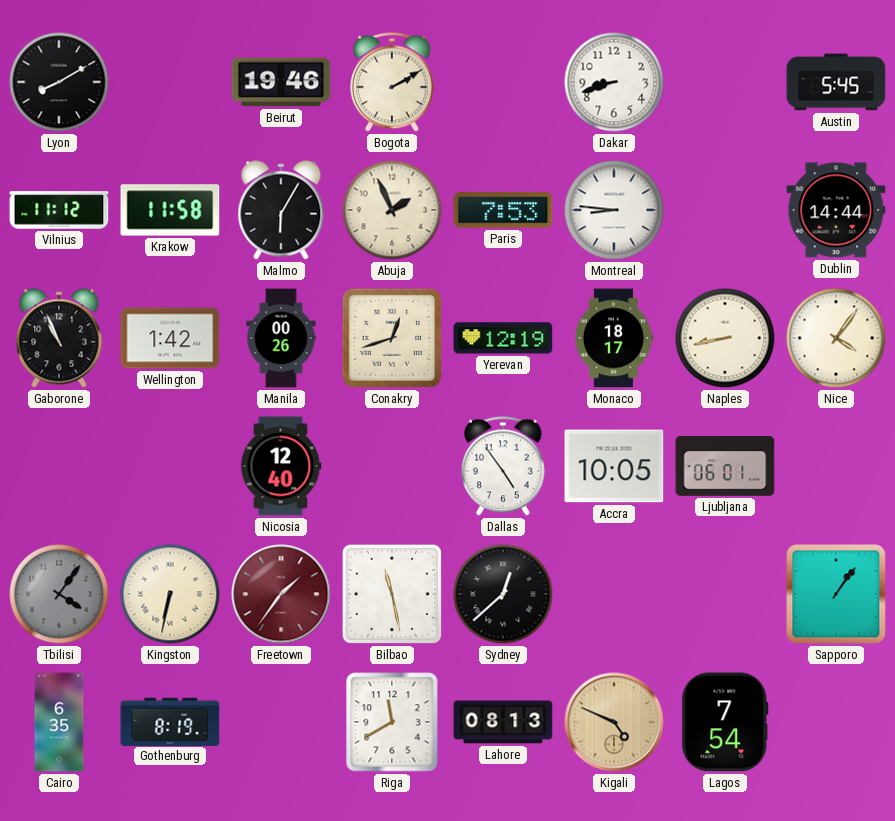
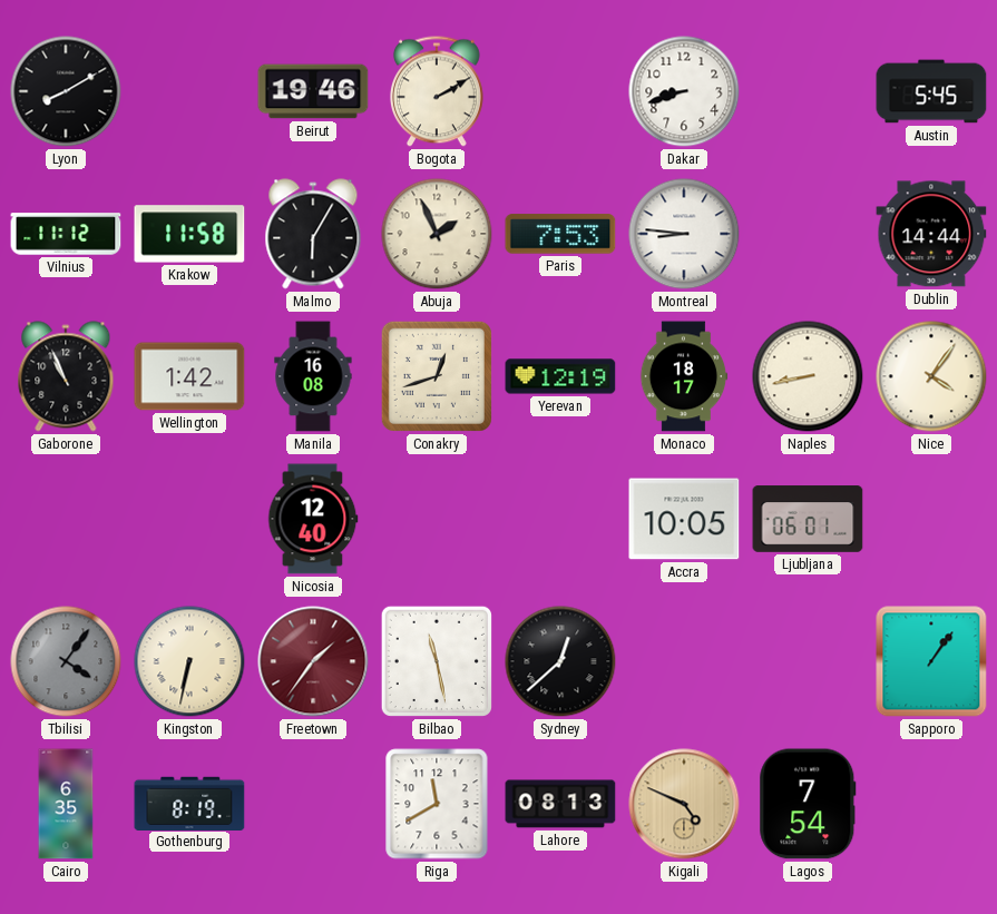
Manila: 00:26 -> 16:08
Dallas: 4:54 -> none
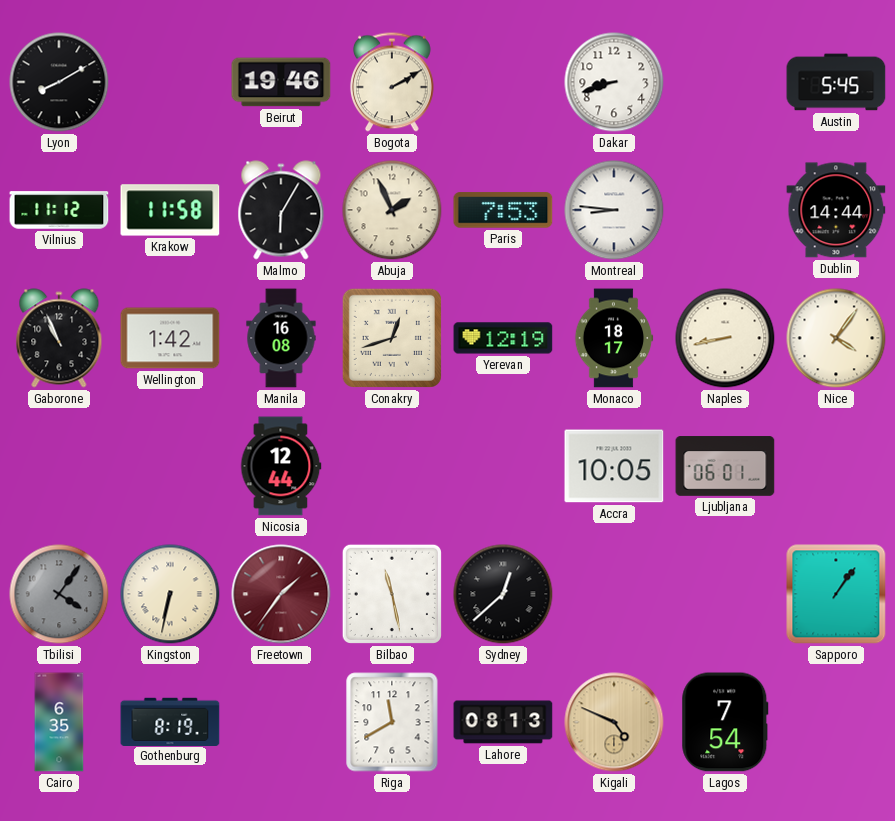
Nicosia: 12:40 -> 12:44
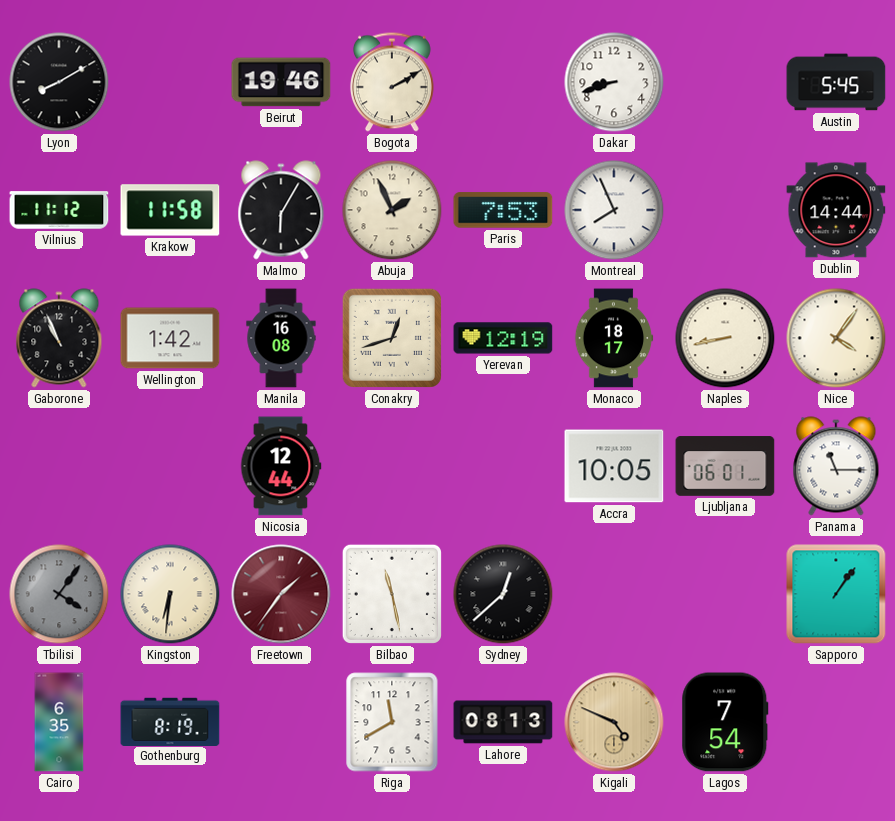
Montreal: 8:46 -> 7:56
Panama: none -> 11:15
Kingston: 6:32 -> 6:31
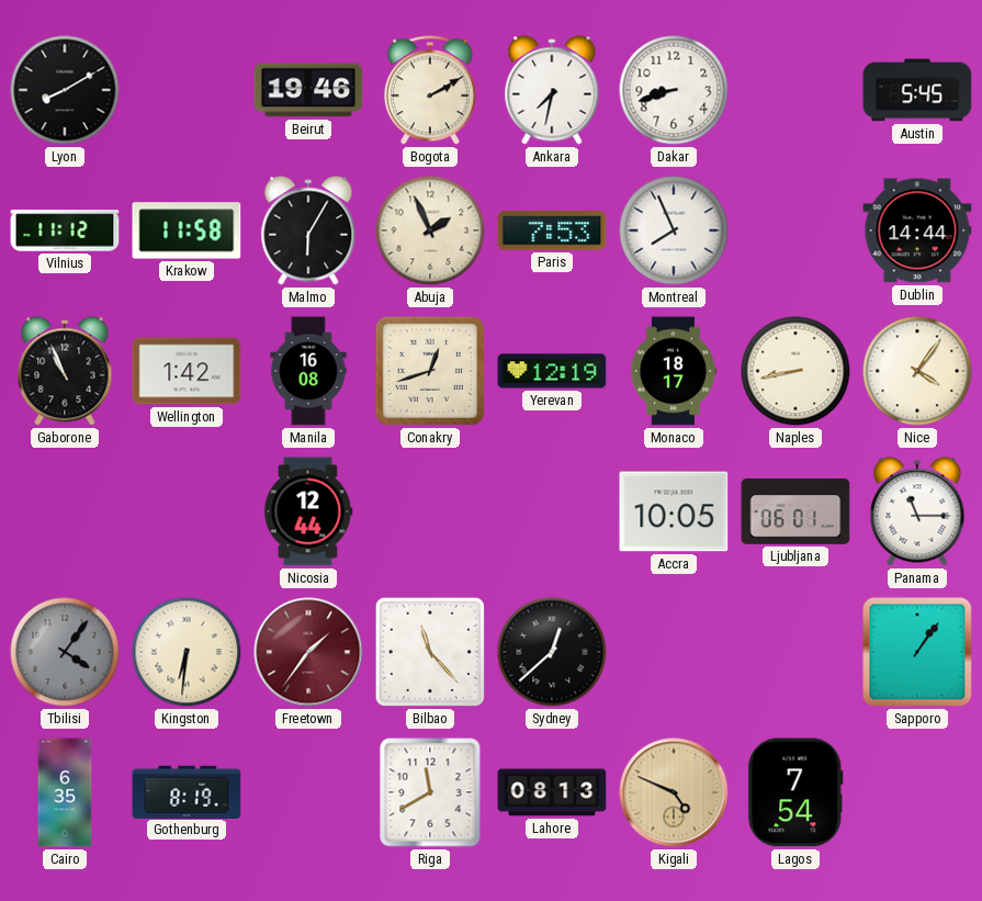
Ankara: none -> 7:32
Bilbao: 11:28 -> 11:23
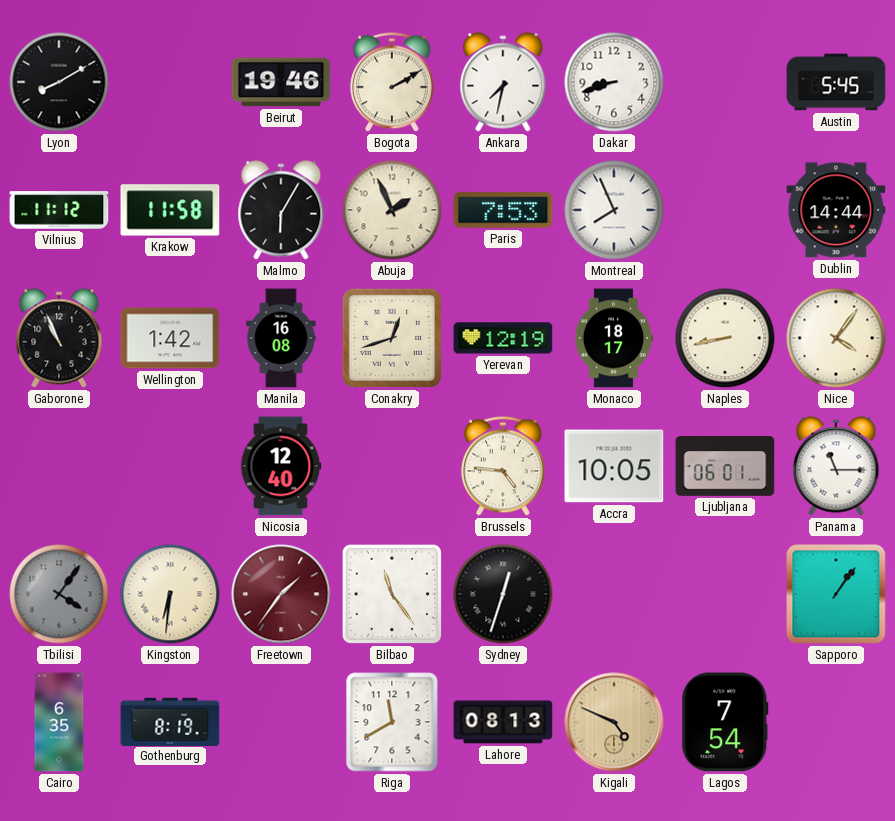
Nicosia: 12:44 -> 12:40
Brussels: none -> 4:46
Bilbao: 11:23 -> 11:24
Sydney: 12:38 -> 12:33
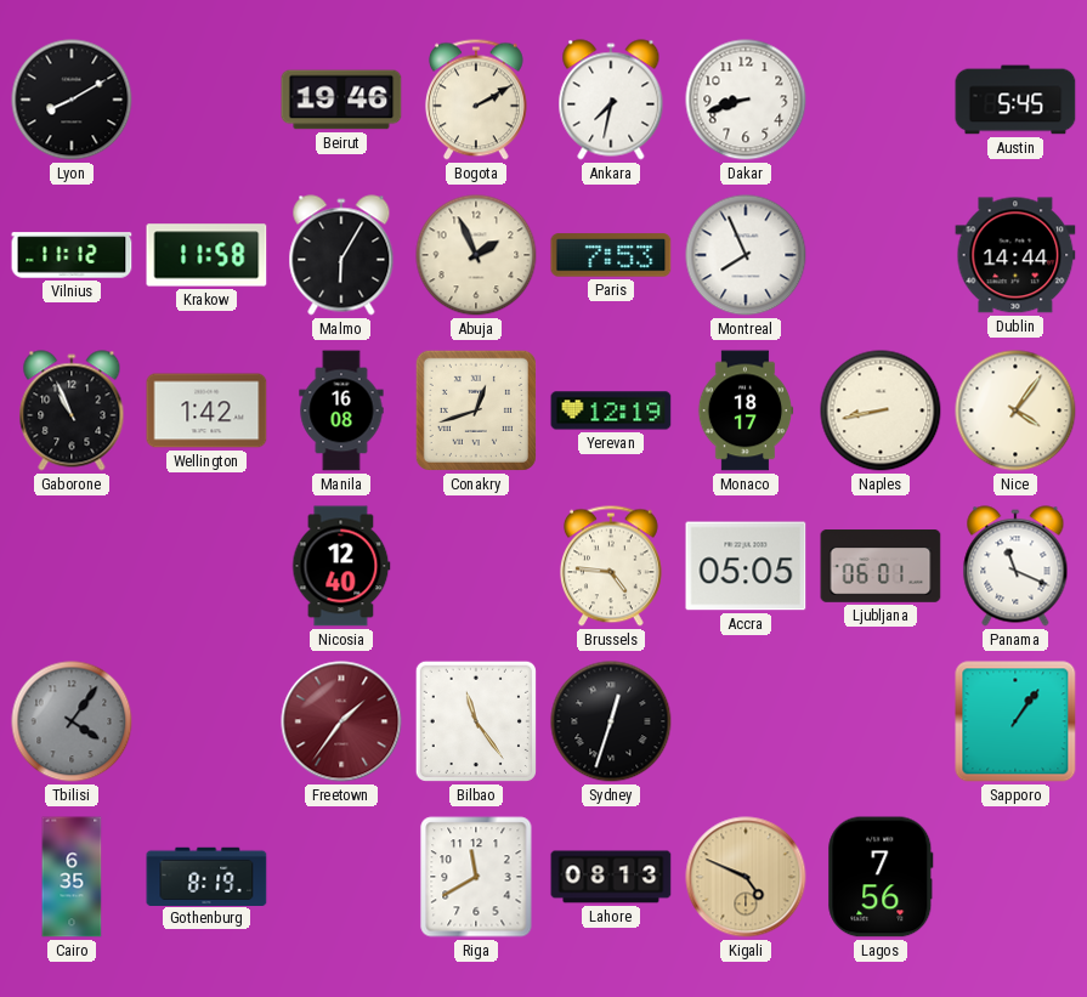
Accra: 10:05 -> 05:05
Panama: 11:15 -> 11:19
Kingston: 6:31 -> none
Lagos: 7:54 -> 7:56
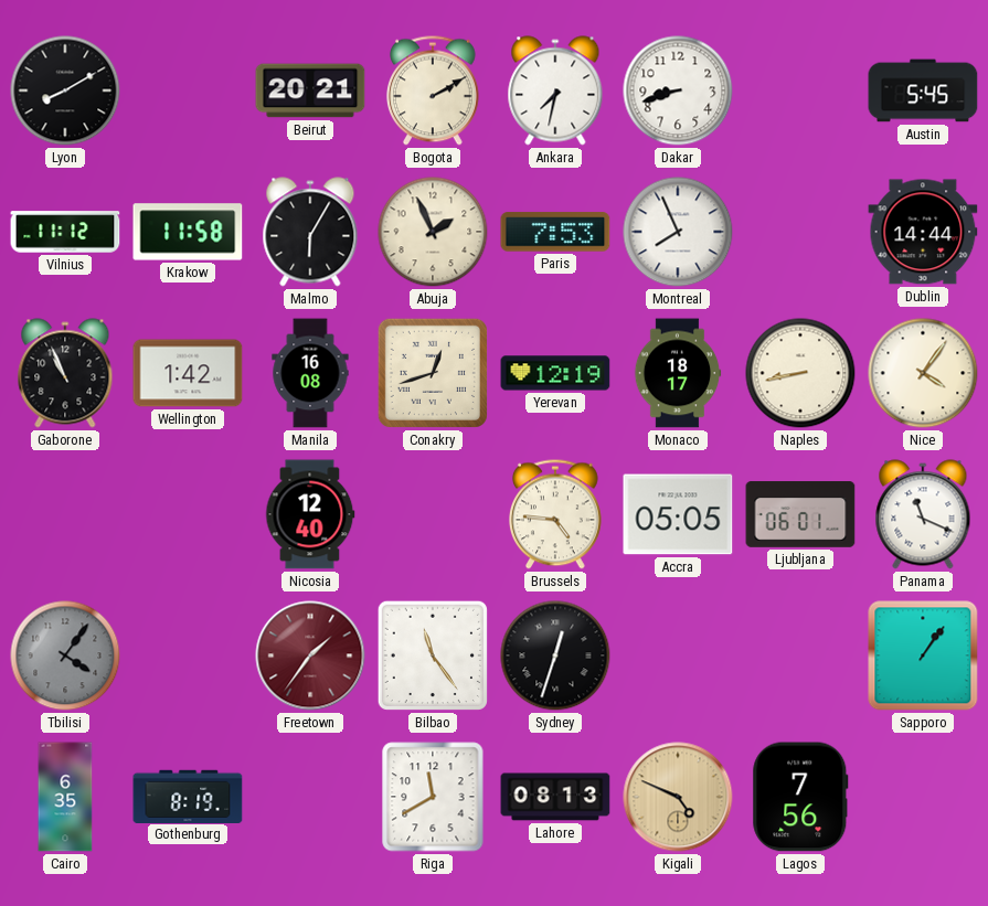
Beirut: 19:46 -> 20:21
